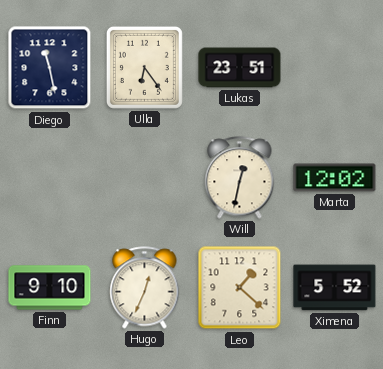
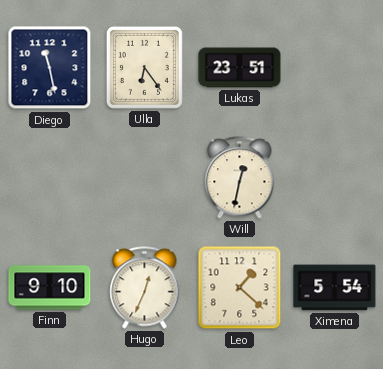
Marta: 12:02 -> none
Ximena: 5:52 -> 5:54
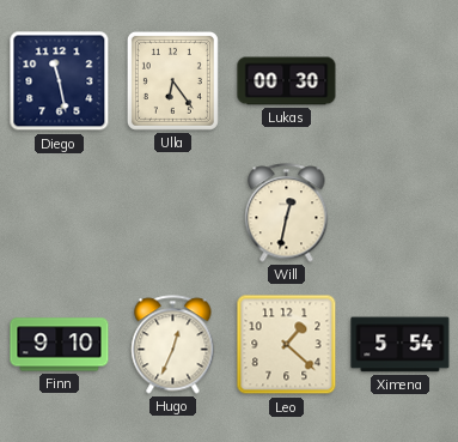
Lukas: 23:51 -> 00:30
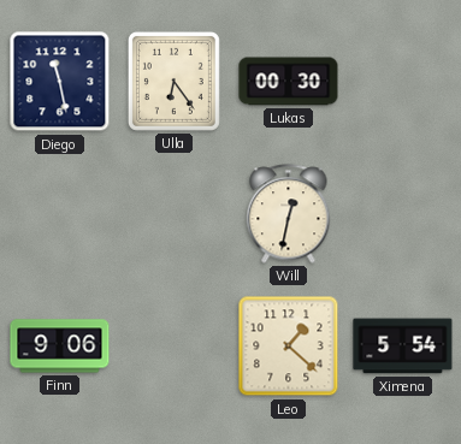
Finn: 9:10 -> 9:06
Hugo: 12:34 -> none
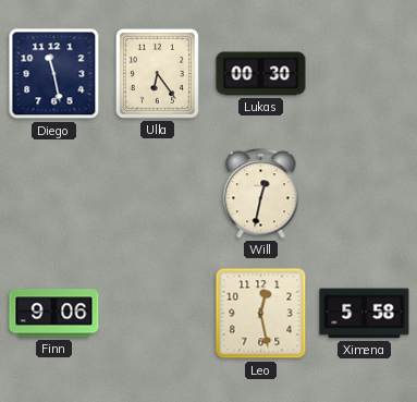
Leo: 1:22 -> 12:28
Ximena: 5:54 -> 5:58
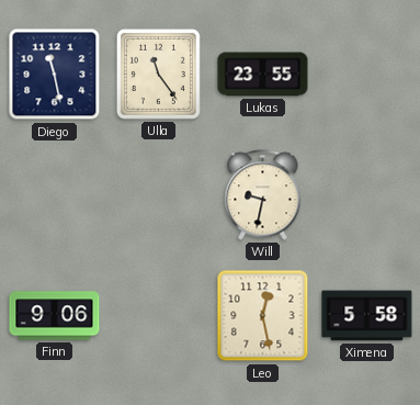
Ulla: 6:24 -> 11:24
Lukas: 00:30 -> 23:55
Will: 12:32 -> 9:32
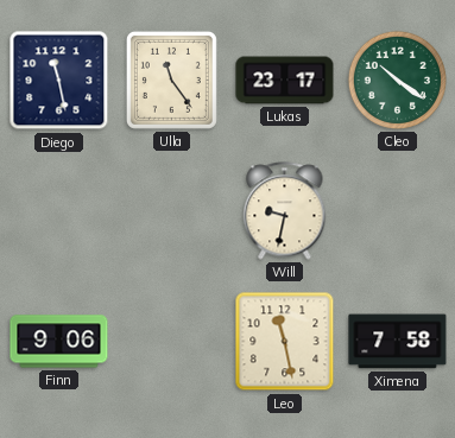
Lukas: 23:55 -> 23:17
Cleo: none -> 10:21
Leo: 12:28 -> 11:28
Ximena: 5:58 -> 7:58
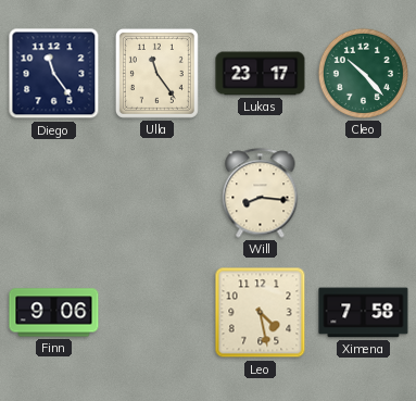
Diego: 11:28 -> 11:24
Cleo: 10:21 -> 10:23
Will: 9:32 -> 8:16
Leo: 11:28 -> 4:28
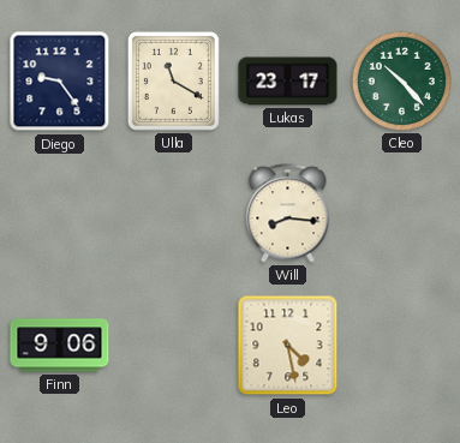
Diego: 11:24 -> 9:24
Ulla: 11:24 -> 11:20
Ximena: 7:58 -> none
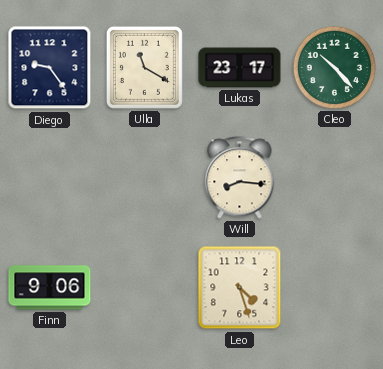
Leo: 4:28 -> 4:27
